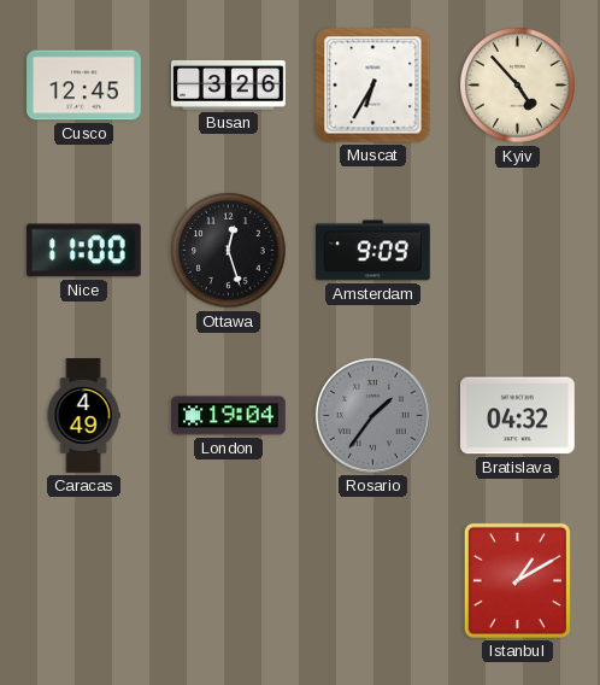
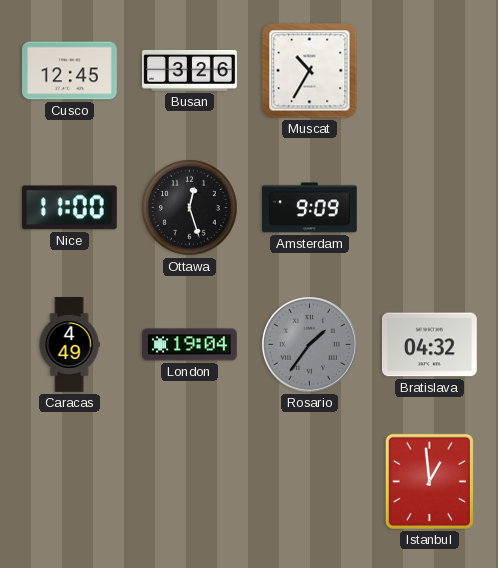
Muscat: 6:35 -> 10:35
Kyiv: 4:53 -> none
Istanbul: 1:10 -> 12:59
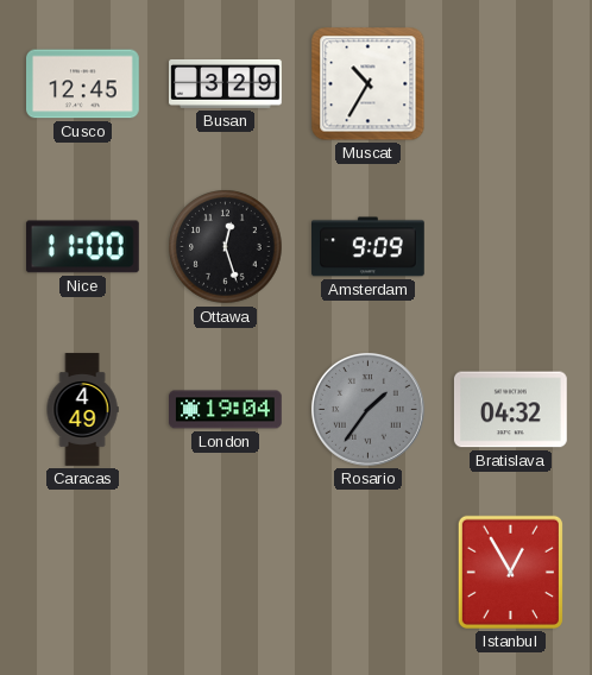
Busan: 3:26 -> 3:29
Istanbul: 12:59 -> 12:55
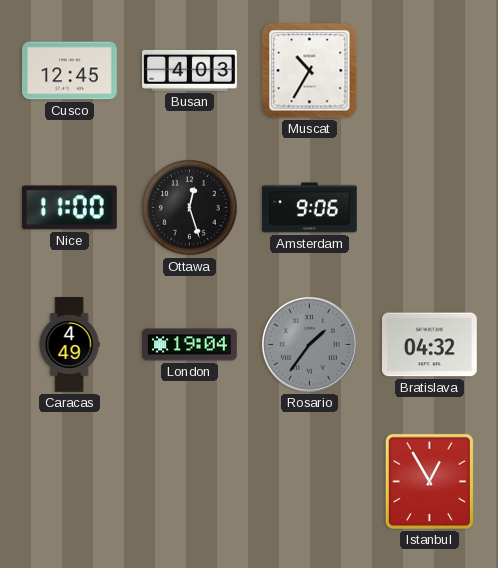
Busan: 3:29 -> 4:03
Amsterdam: 9:09 -> 9:06
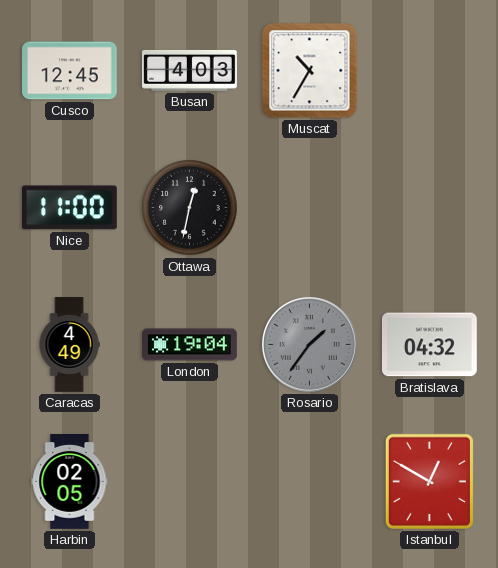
Ottawa: 12:27 -> 12:32
Amsterdam: 9:06 -> none
Harbin: none -> 02:05
Istanbul: 12:55 -> 12:50
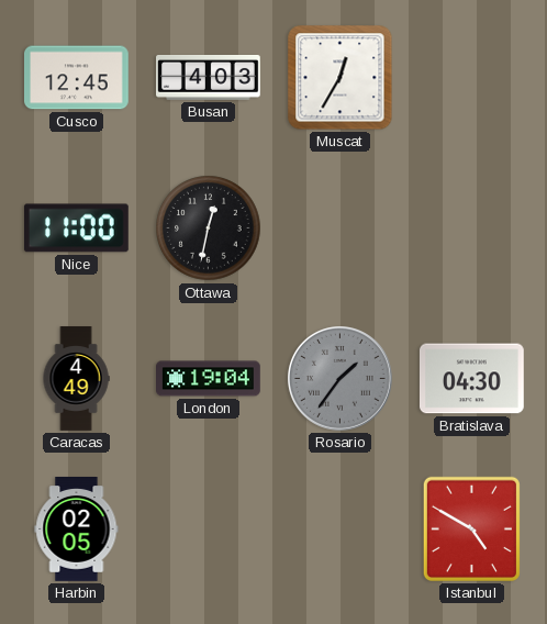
Muscat: 10:35 -> 12:35
Bratislava: 04:32 -> 04:30
Istanbul: 12:50 -> 4:50
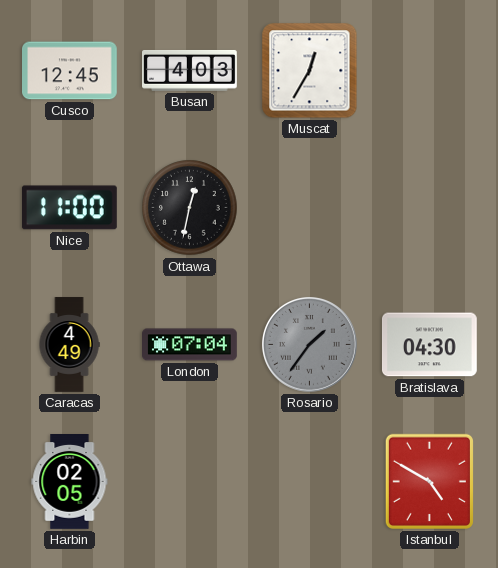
London: 19:04 -> 07:04
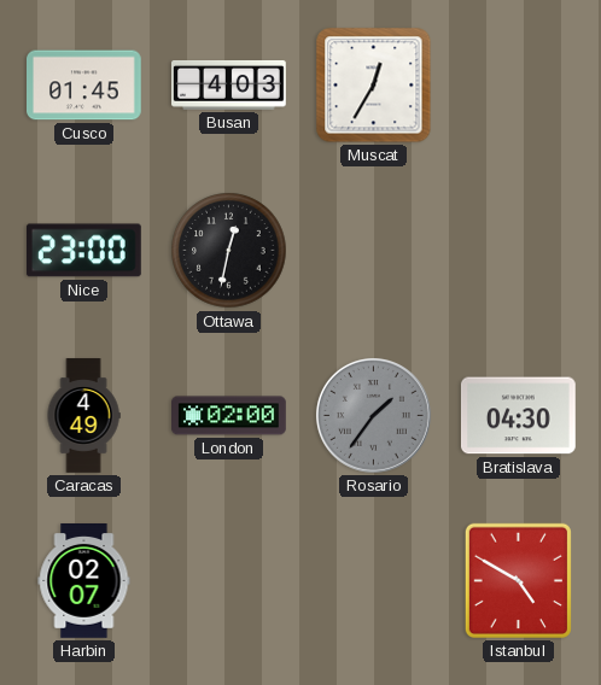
Cusco: 12:45 -> 01:45
Nice: 11:00 -> 23:00
London: 07:04 -> 02:00
Harbin: 02:05 -> 02:07
